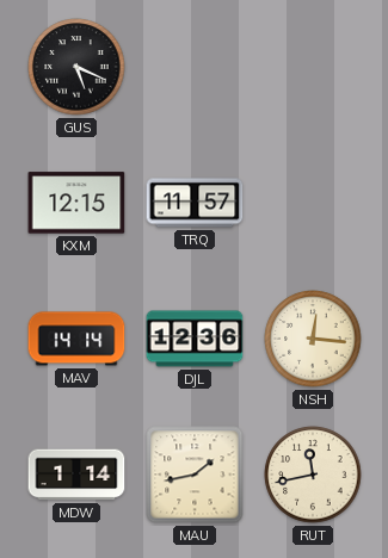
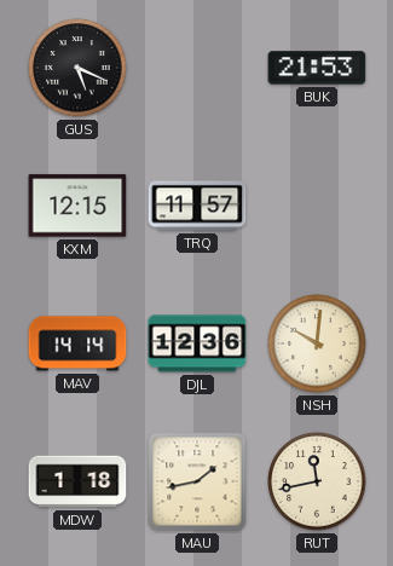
BUK: none -> 21:53
NSH: 12:16 -> 10:01
MDW: 1:14 -> 1:18
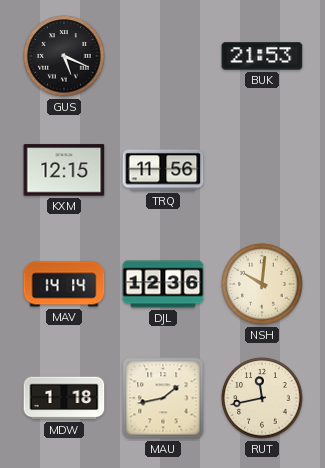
TRQ: 11:57 -> 11:56
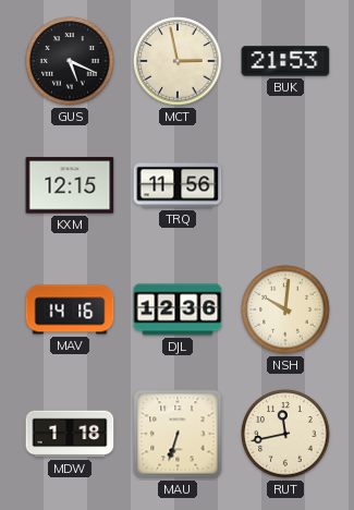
MCT: none -> 2:58
MAV: 14:14 -> 14:16
MAU: 1:43 -> 6:33
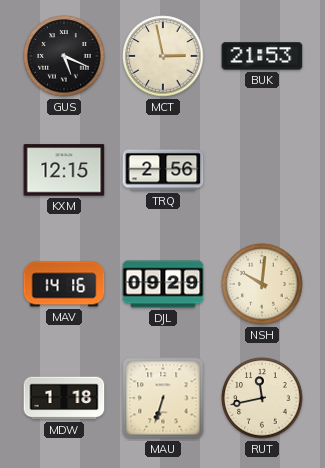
TRQ: 11:56 -> 2:56
DJL: 12:36 -> 09:29
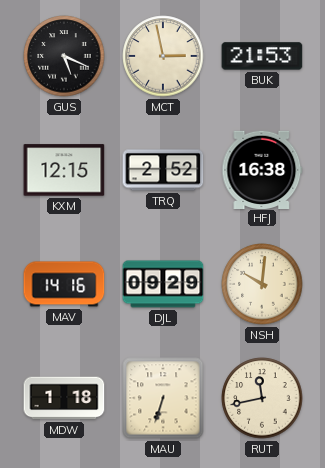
TRQ: 2:56 -> 2:52
HFJ: none -> 16:38
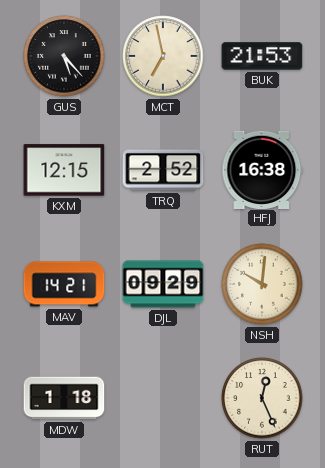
GUS: 5:19 -> 5:23
MCT: 2:58 -> 6:58
MAV: 14:16 -> 14:21
MAU: 6:33 -> none
RUT: 11:43 -> 12:26
